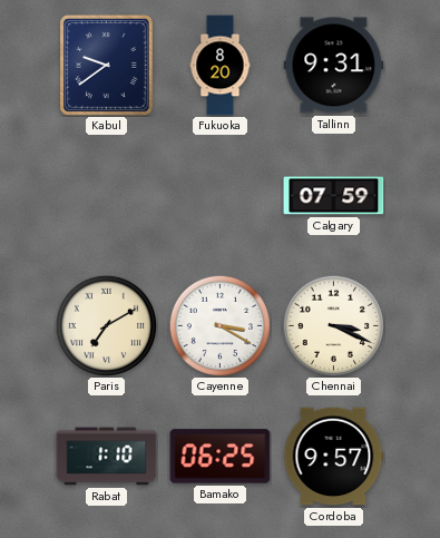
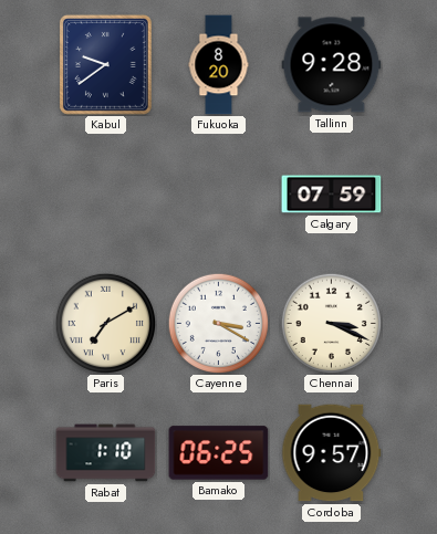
Tallinn: 9:31 -> 9:28
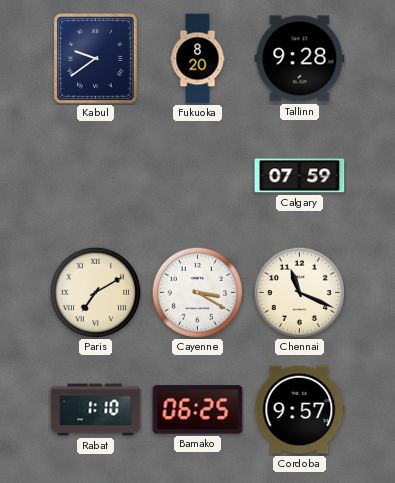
Chennai: 3:19 -> 11:19
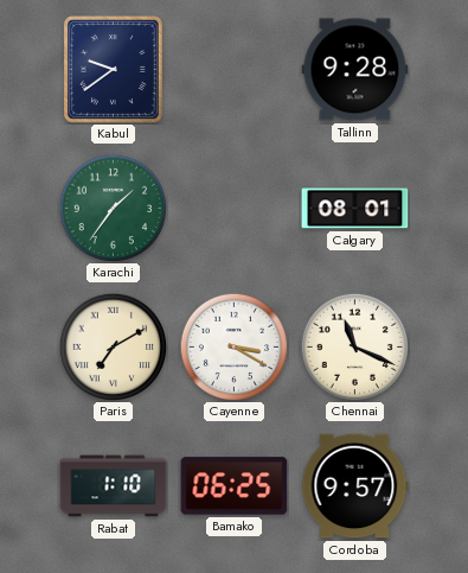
Fukuoka: 8:20 -> none
Karachi: none -> 1:36
Calgary: 07:59 -> 08:01
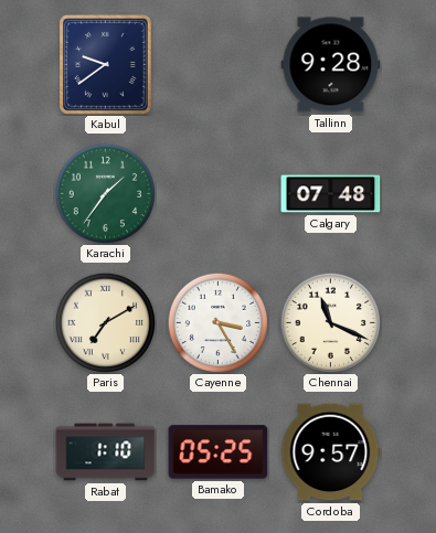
Calgary: 08:01 -> 07:48
Cayenne: 3:20 -> 3:25
Bamako: 06:25 -> 05:25
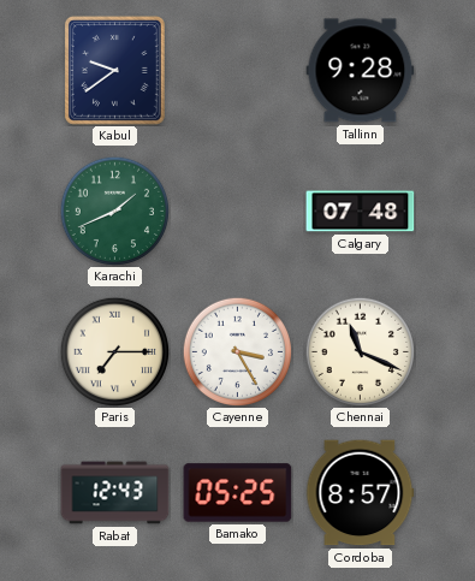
Karachi: 1:36 -> 1:41
Paris: 7:10 -> 7:15
Rabat: 1:10 -> 12:43
Cordoba: 9:57 -> 8:57
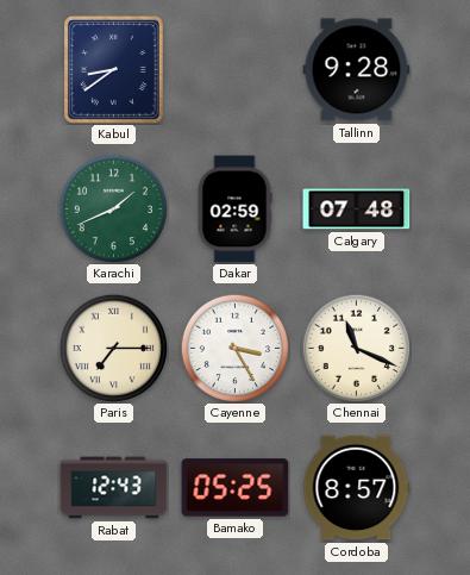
Kabul: 9:39 -> 8:39
Dakar: none -> 02:59
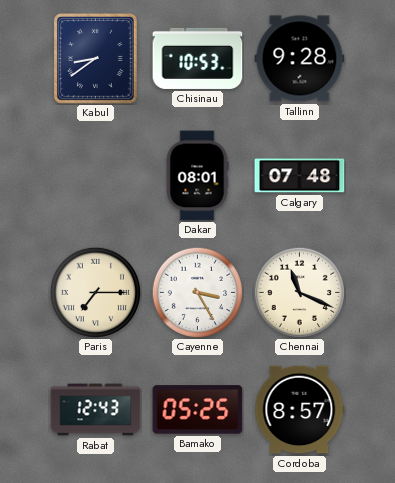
Chisinau: none -> 10:53
Karachi: 1:41 -> none
Dakar: 02:59 -> 08:01
